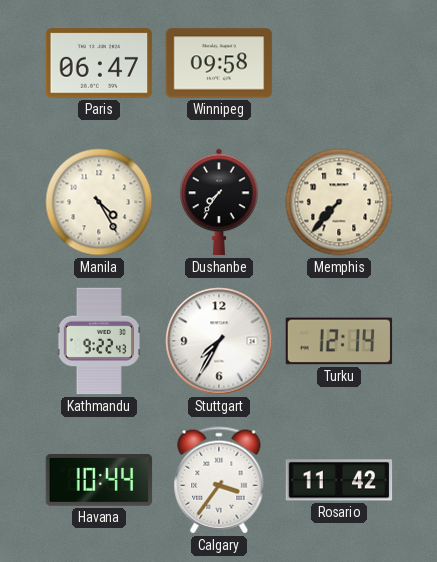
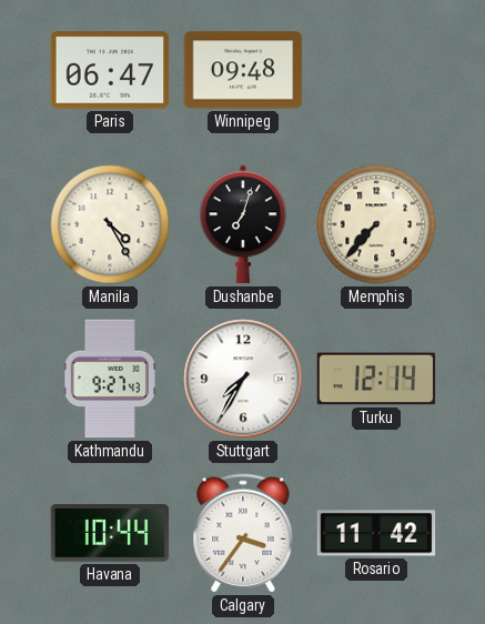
Winnipeg: 09:58 -> 09:48
Dushanbe: 7:36 -> 7:03
Kathmandu: 9:22 -> 9:27
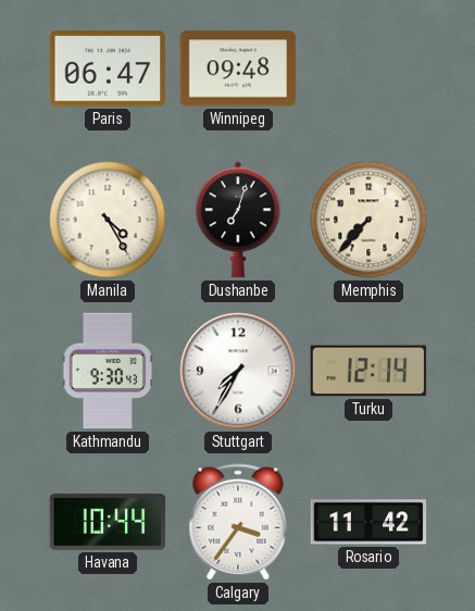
Kathmandu: 9:27 -> 9:30
